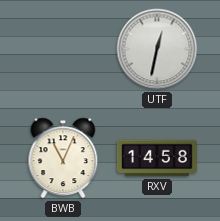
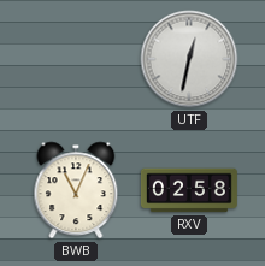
RXV: 14:58 -> 02:58
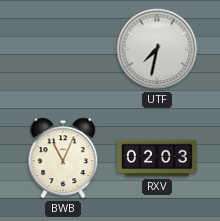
UTF: 12:32 -> 7:32
RXV: 02:58 -> 02:03
